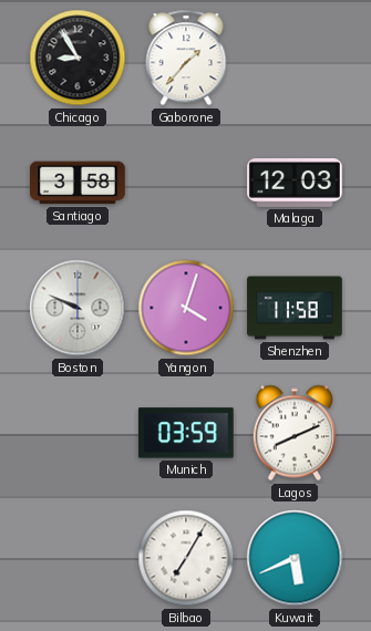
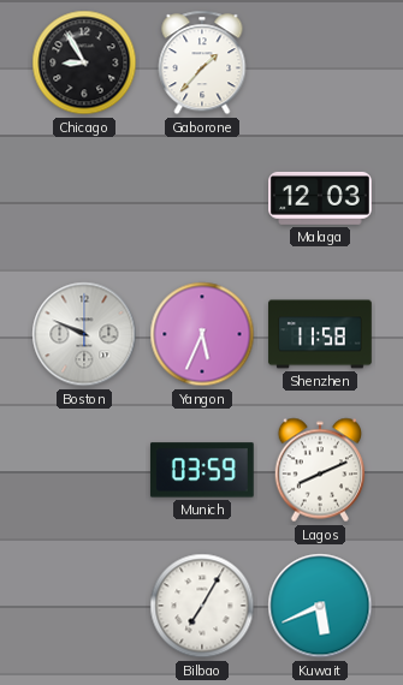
Santiago: 3:58 -> none
Yangon: 4:03 -> 5:34
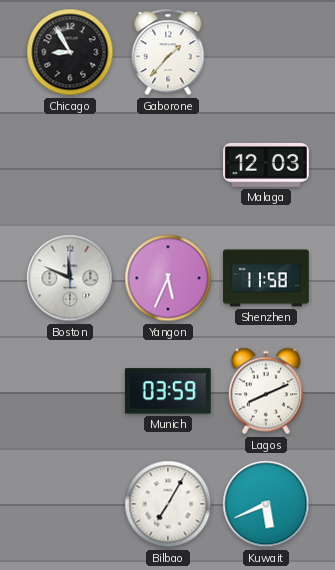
Boston: 9:49 -> 11:49
